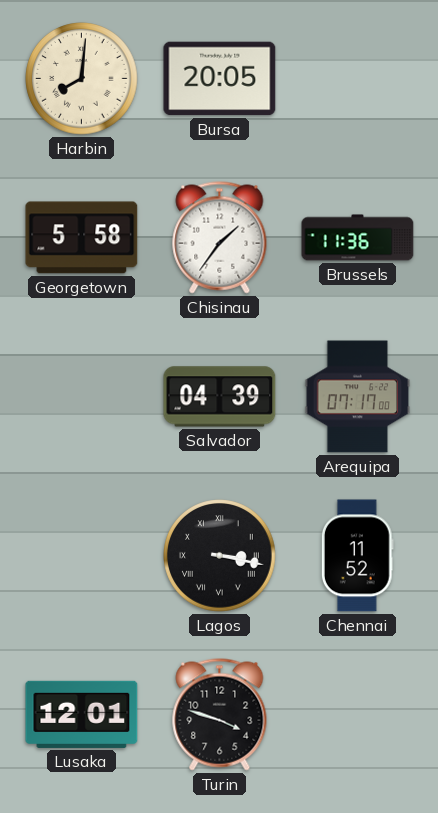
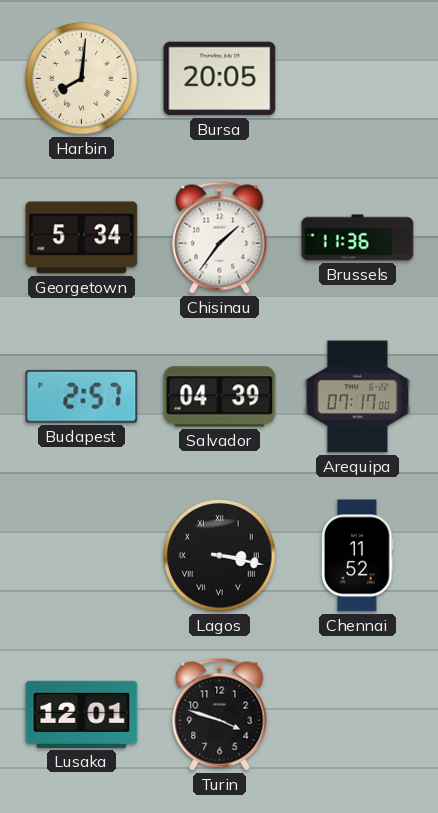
Georgetown: 5:58 -> 5:34
Budapest: none -> 2:57
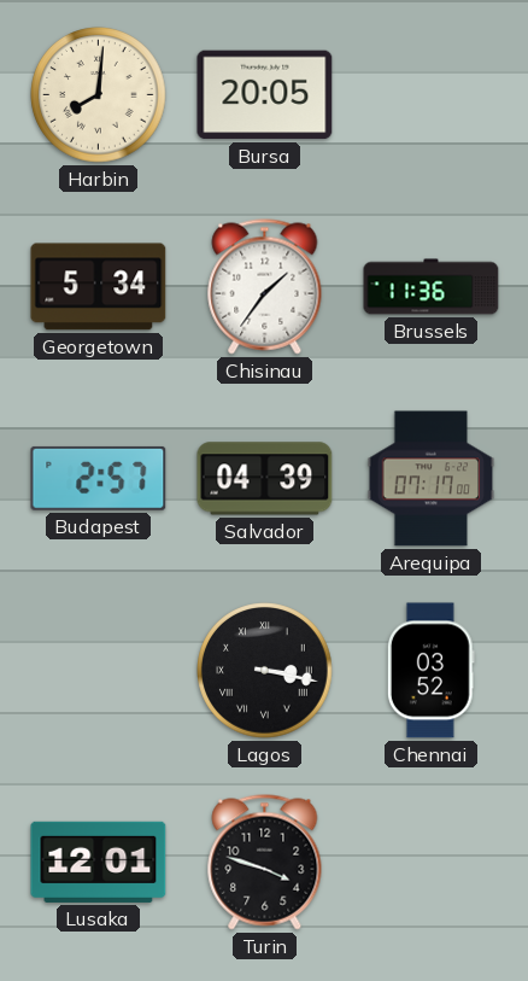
Chennai: 11:52 -> 03:52
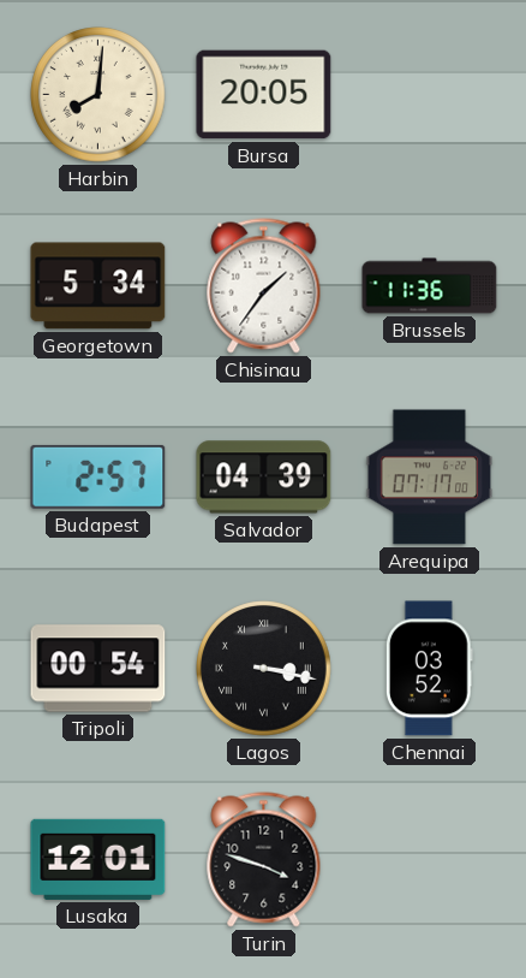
Tripoli: none -> 00:54
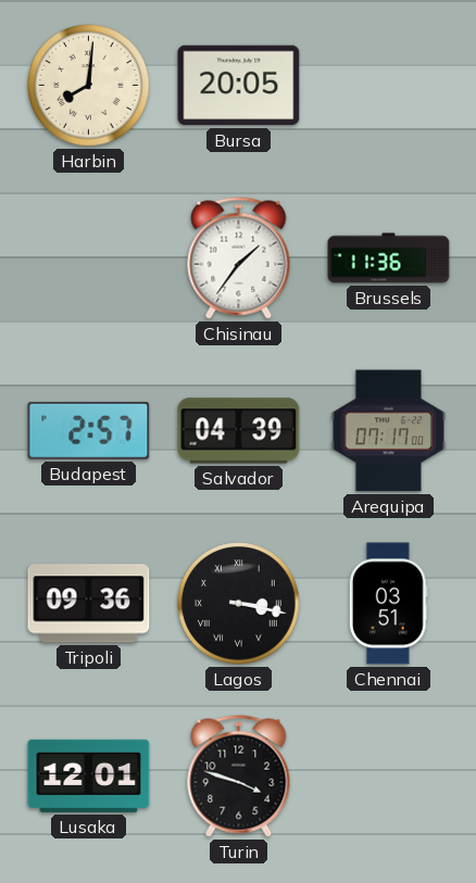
Georgetown: 5:34 -> none
Tripoli: 00:54 -> 09:36
Chennai: 03:52 -> 03:51
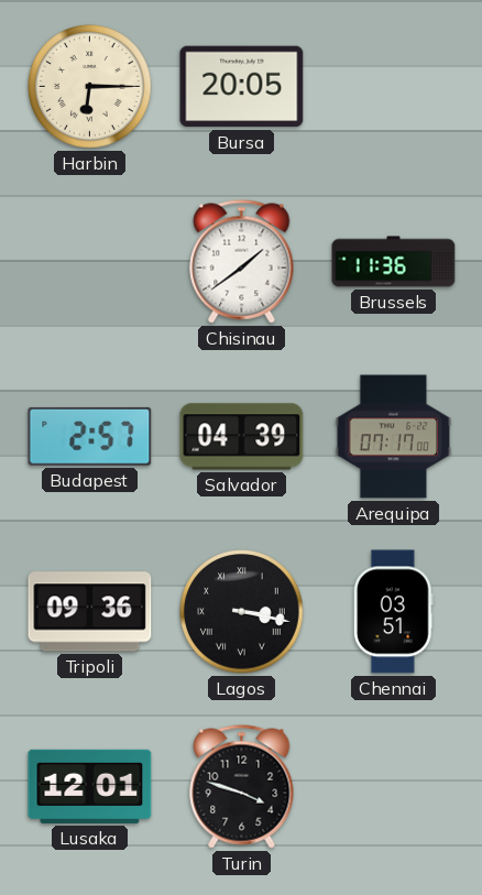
Harbin: 8:01 -> 6:15
Chisinau: 1:36 -> 1:39
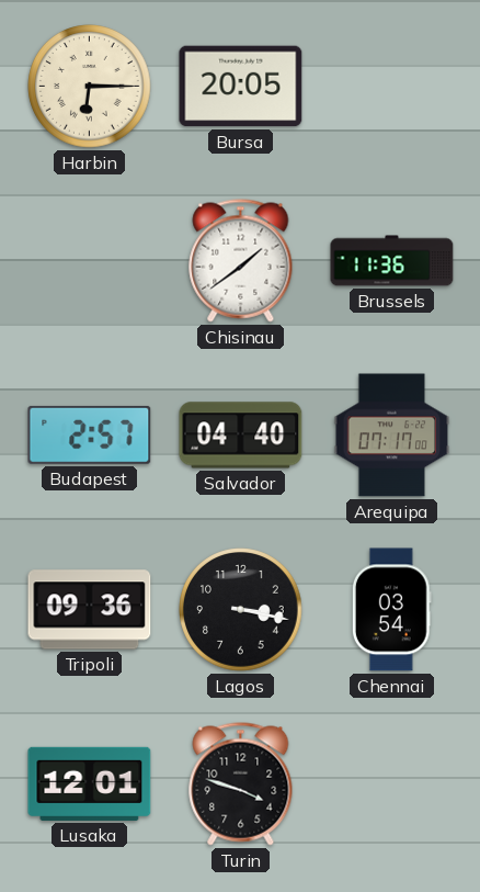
Salvador: 04:39 -> 04:40
Lagos numerals: Roman -> Arabic
Chennai: 03:51 -> 03:54
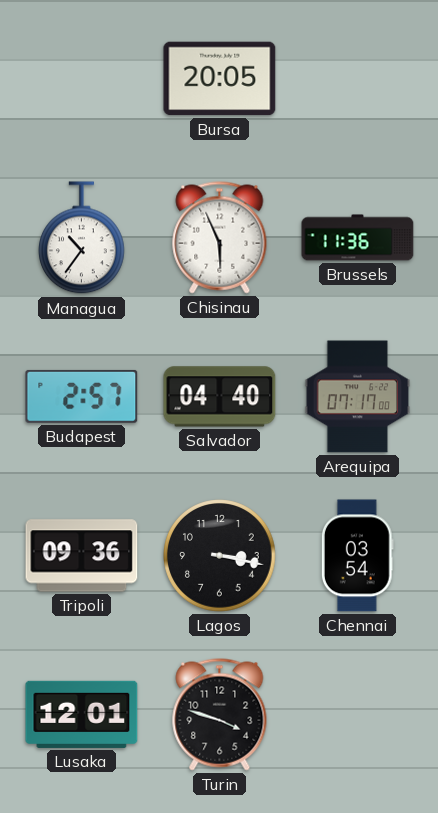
Harbin: 6:15 -> none
Managua: none -> 10:36
Chisinau: 1:39 -> 5:56
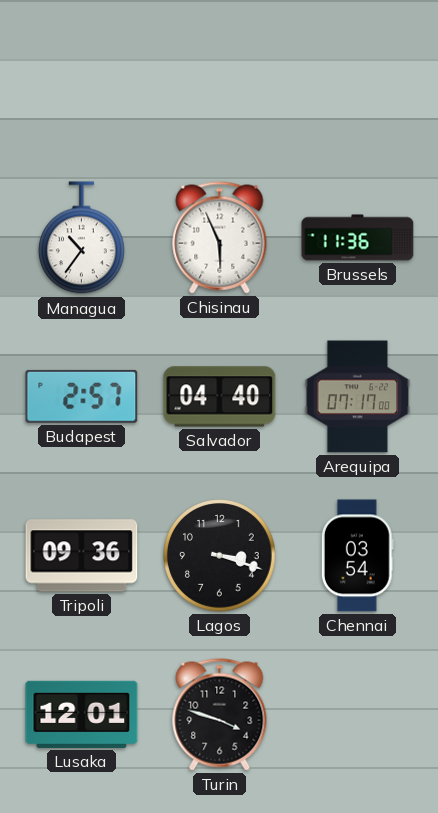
Bursa: 20:05 -> none
Lagos: 3:17 -> 3:18
